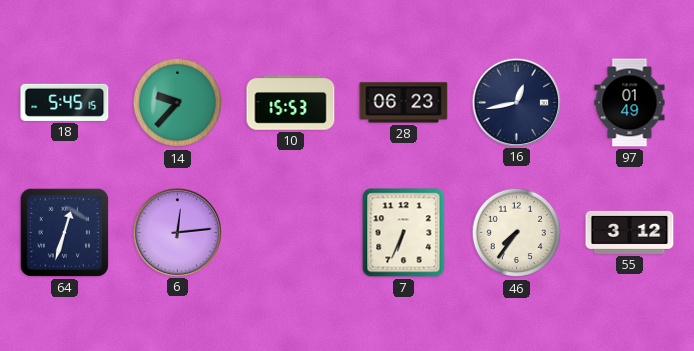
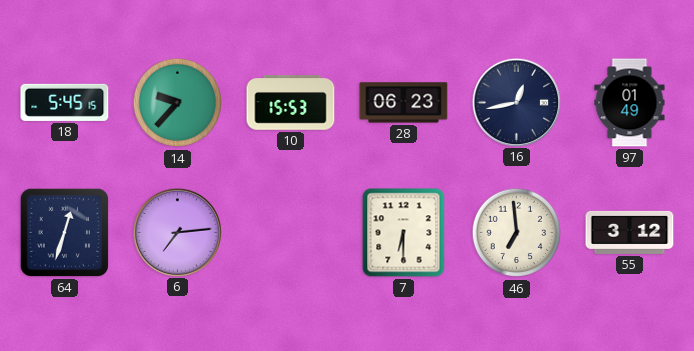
6: 12:14 -> 7:14
7: 6:34 -> 6:30
46: 7:36 -> 6:59
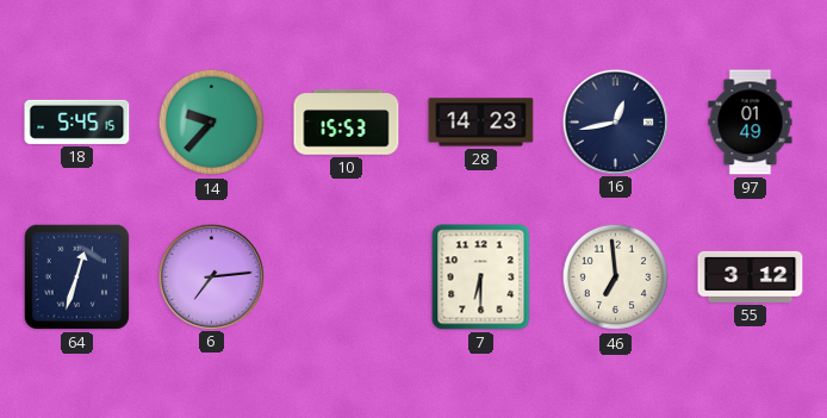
28: 06:23 -> 14:23
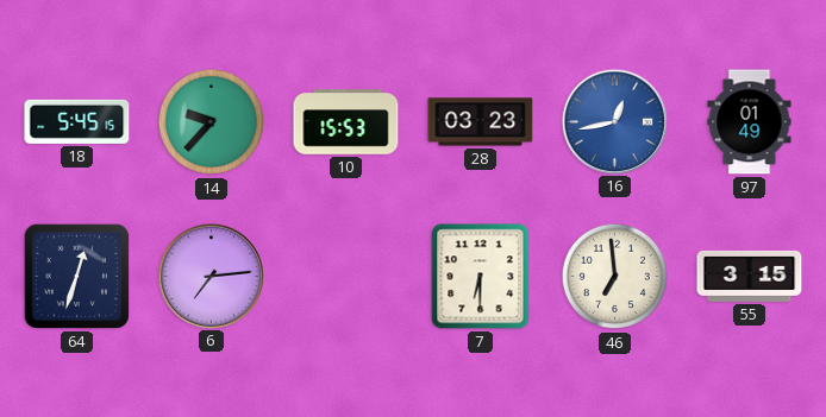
28: 14:23 -> 03:23
16 dial: navy -> blue
55: 3:12 -> 3:15
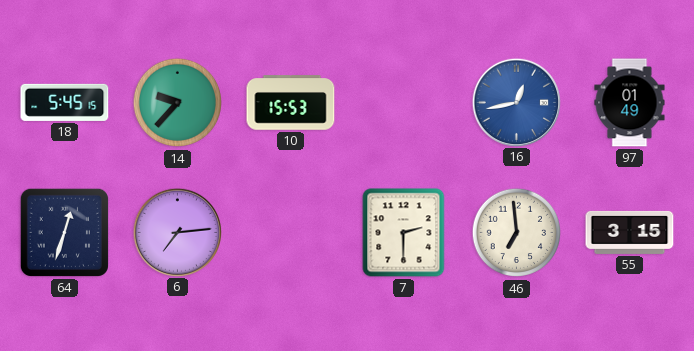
28: 03:23 -> none
7: 6:30 -> 2:30
